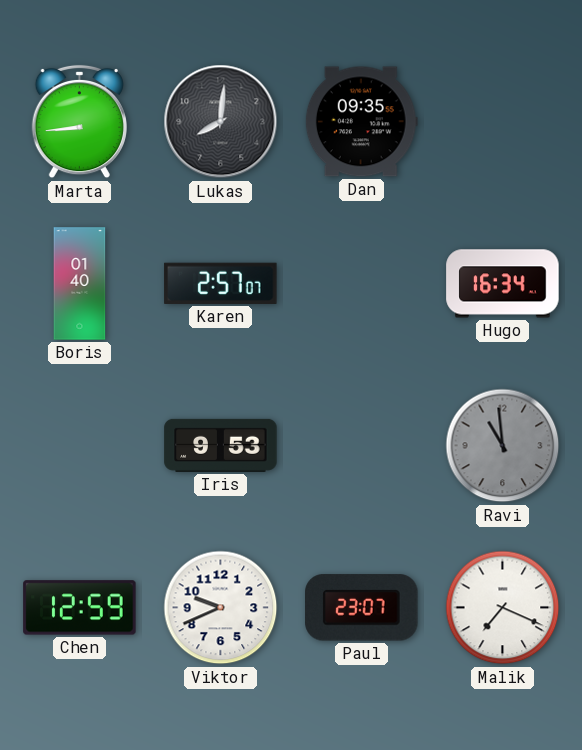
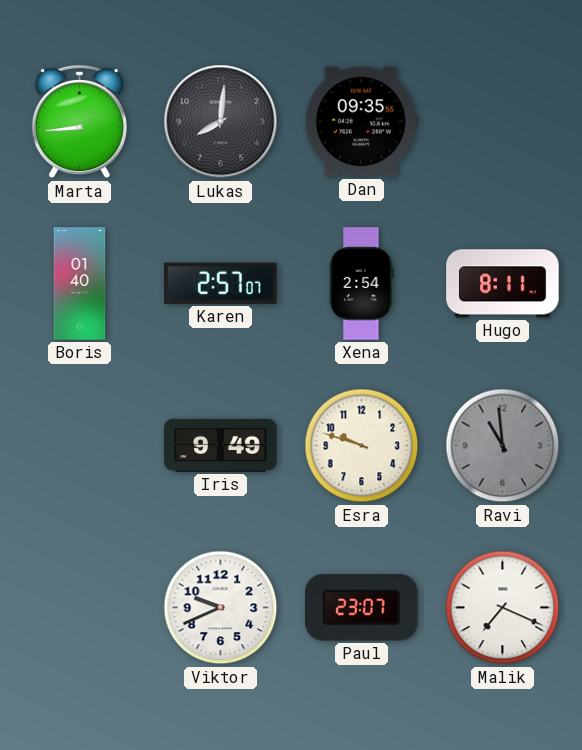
Xena: none -> 2:54
Hugo: 16:34 -> 8:11
Iris: 9:53 -> 9:49
Esra: none -> 9:48
Chen: 12:59 -> none
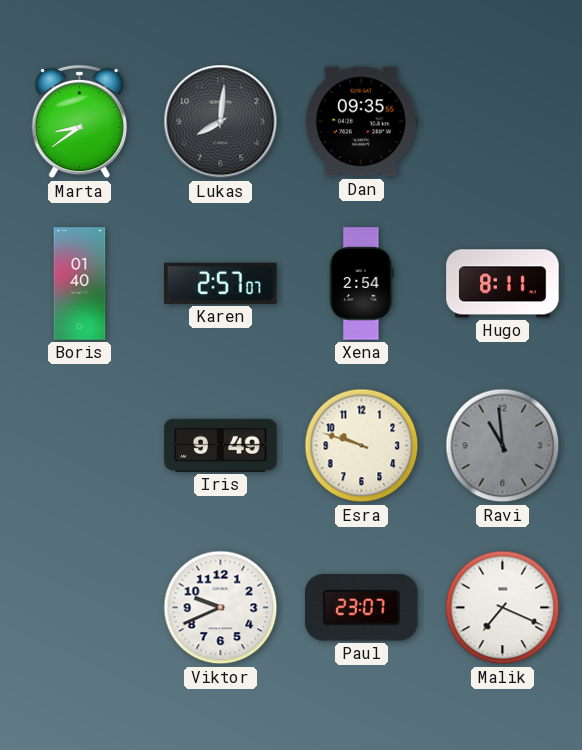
Marta: 8:44 -> 8:39
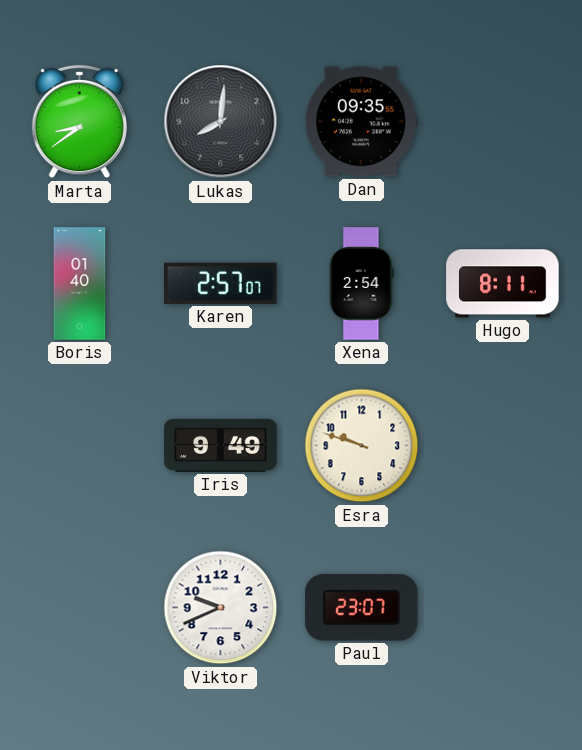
Ravi: 10:59 -> none
Malik: 7:19 -> none
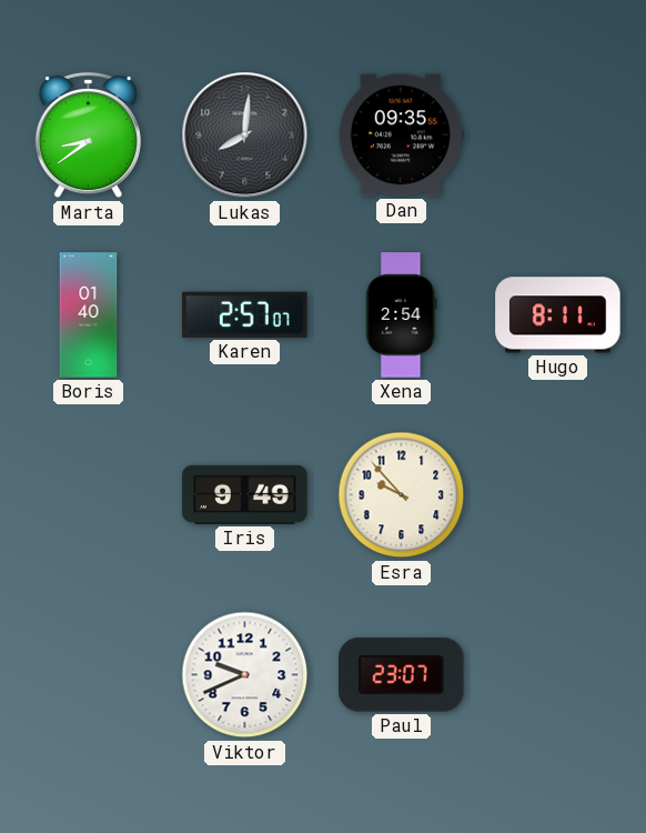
Esra: 9:48 -> 9:53
